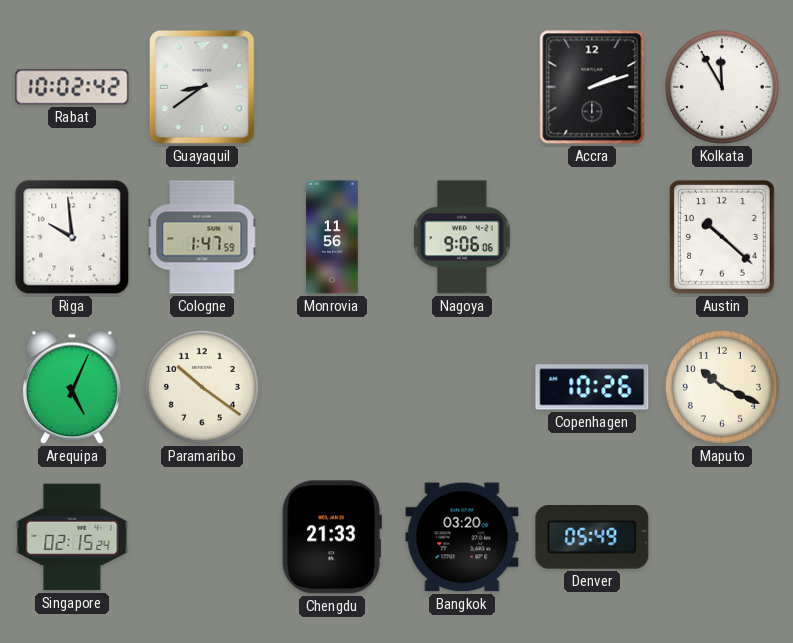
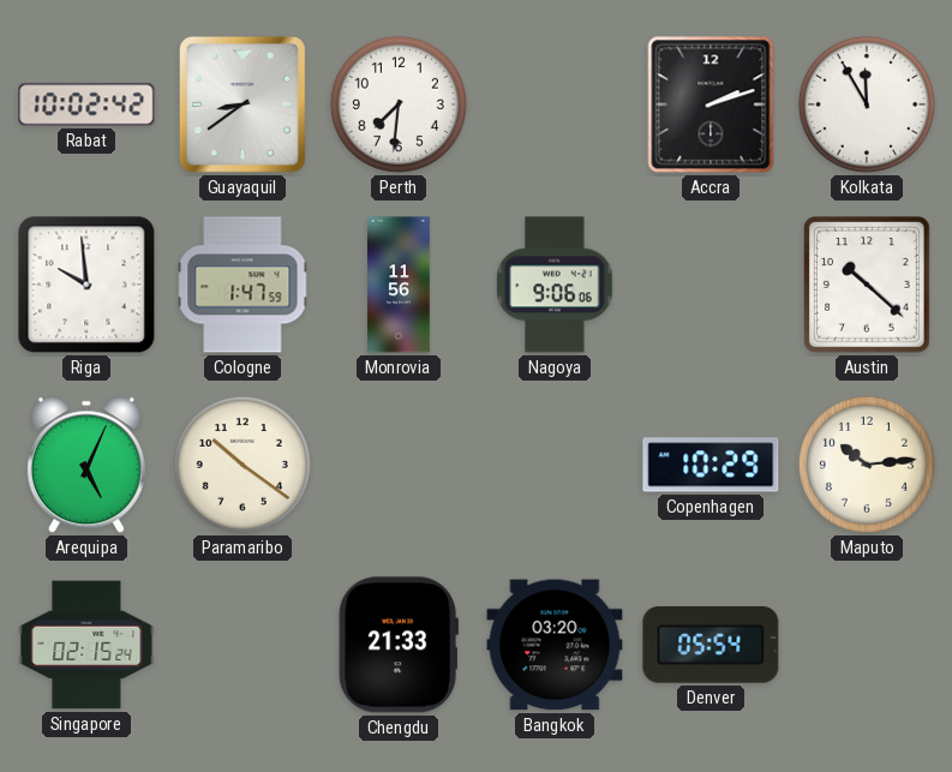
Perth: none -> 7:31
Copenhagen: 10:26 -> 10:29
Maputo: 10:19 -> 10:14
Denver: 05:49 -> 05:54
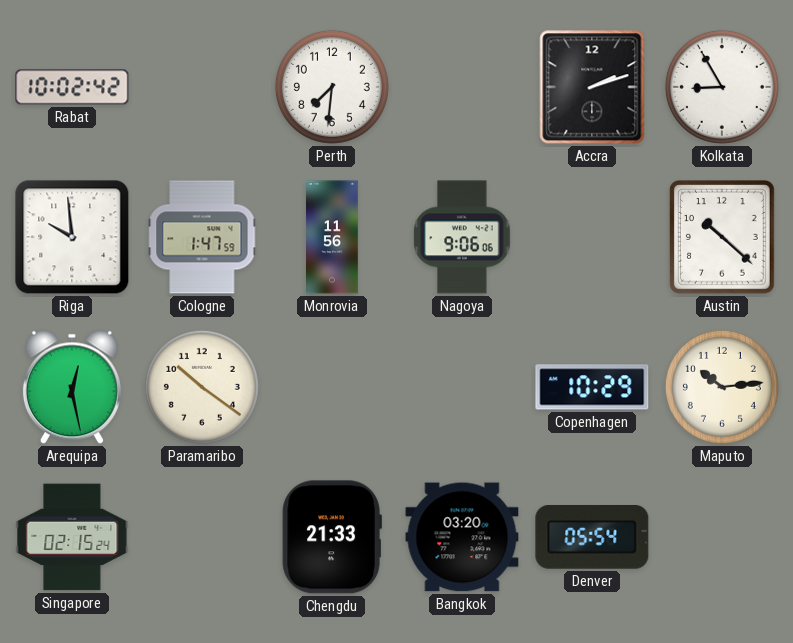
Guayaquil: 8:39 -> none
Kolkata: 11:55 -> 8:55
Arequipa: 5:04 -> 12:28
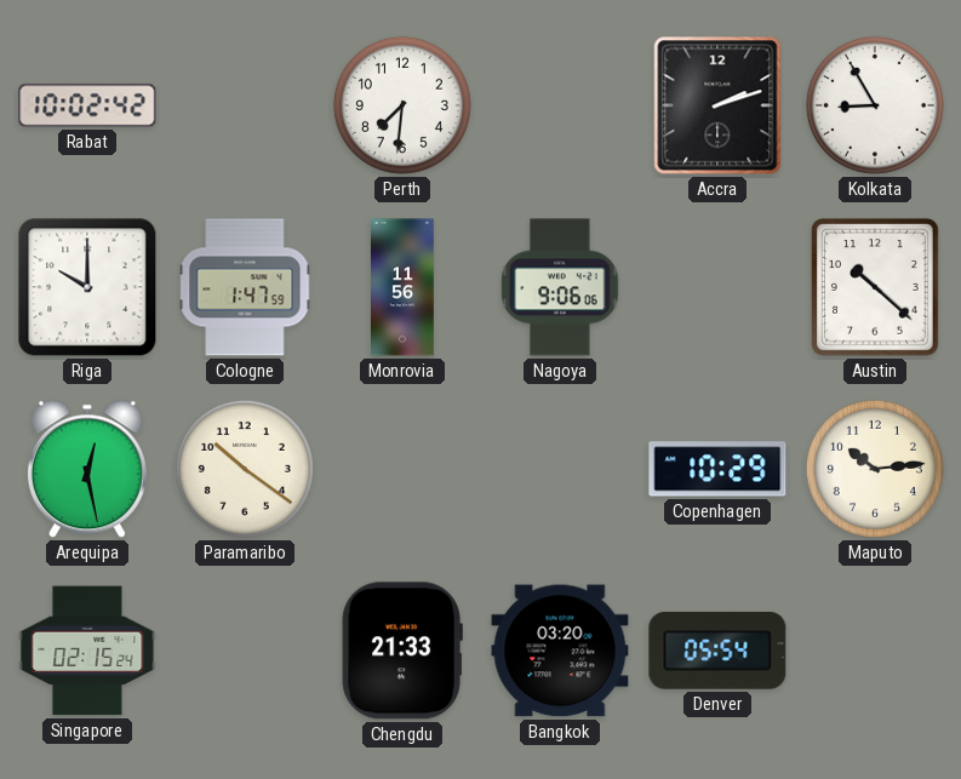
Riga: 9:59 -> 10:00
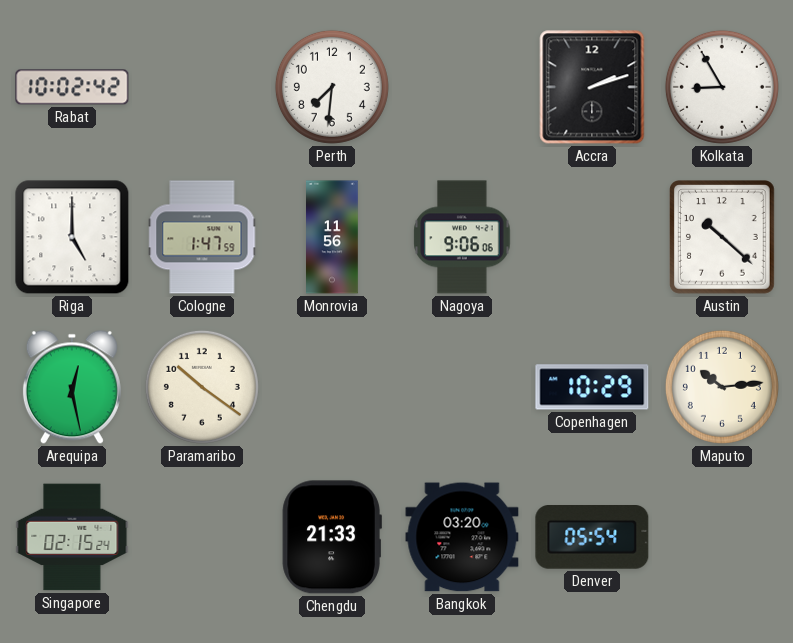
Riga: 10:00 -> 5:00
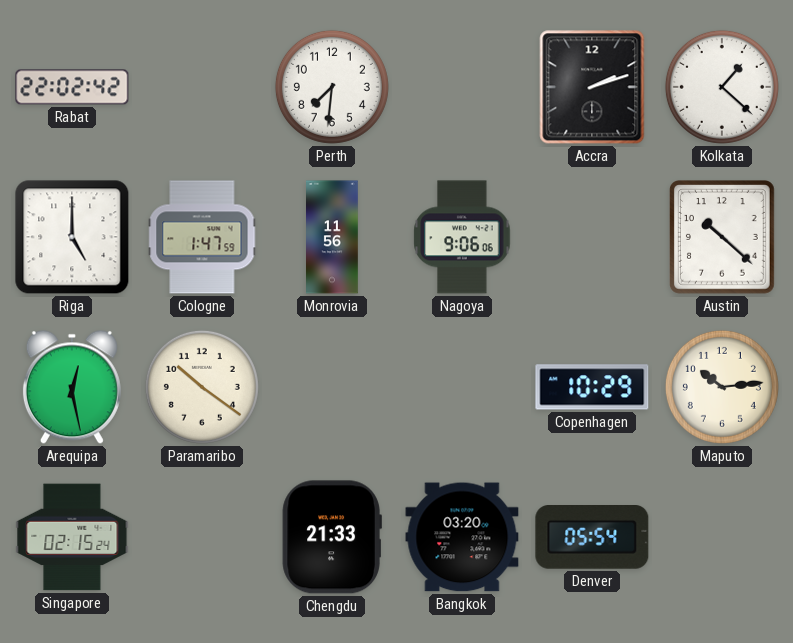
Rabat: 10:02 -> 22:02
Kolkata: 8:55 -> 1:22
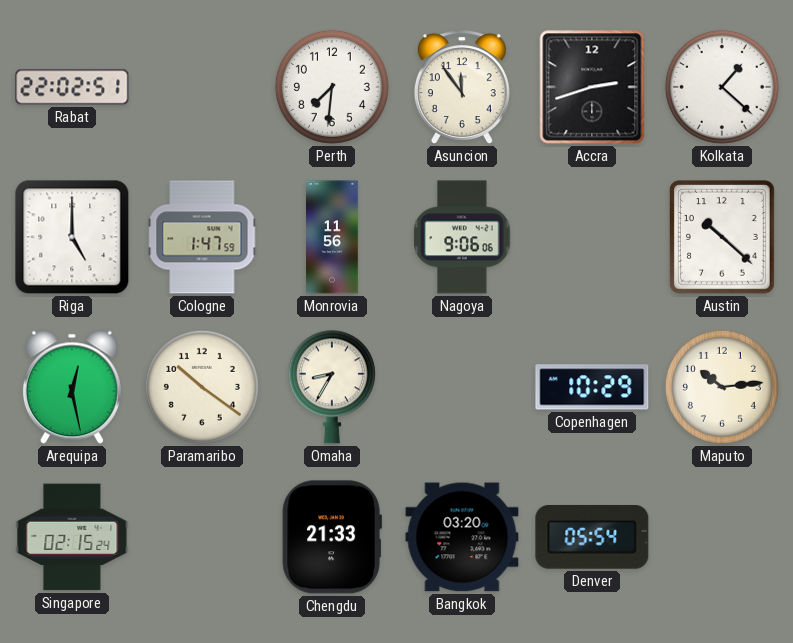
Rabat: 22:02:42 -> 22:02:51
Asuncion: none -> 11:54
Accra: 2:12 -> 2:42
Omaha: none -> 8:35
